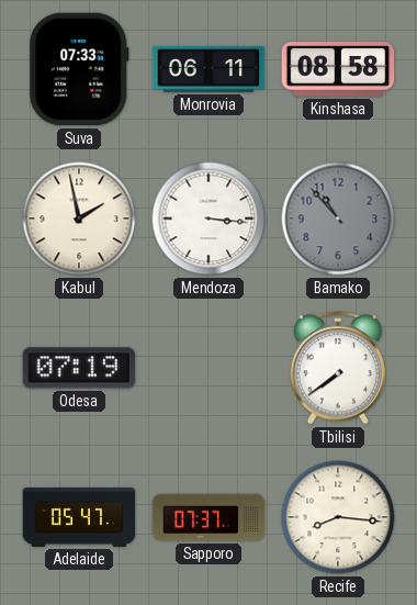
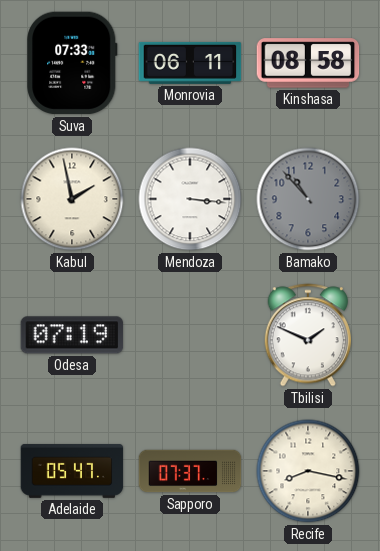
Tbilisi: 7:39 -> 1:49
Recife: 8:16 -> 8:17
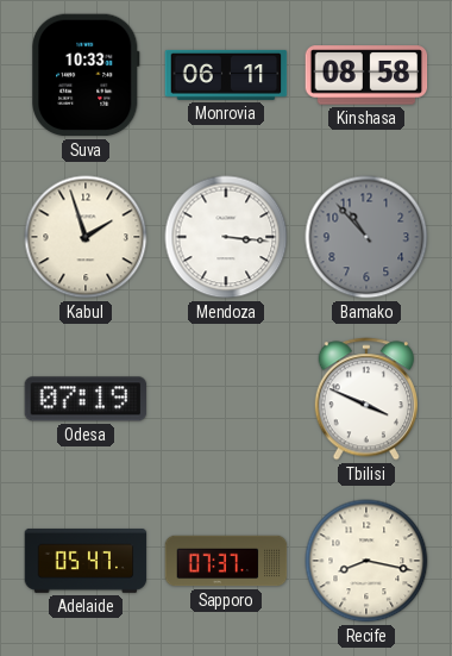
Suva: 07:33 -> 10:33
Kabul: 1:58 -> 1:57
Tbilisi: 1:49 -> 3:49
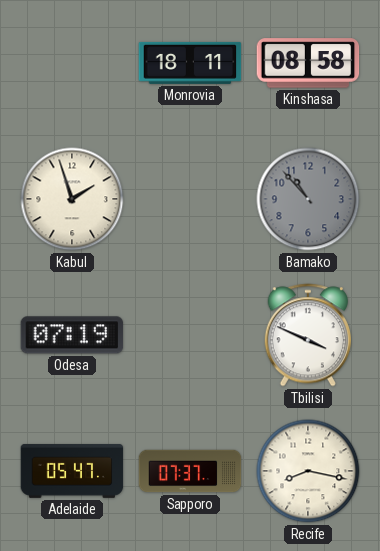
Suva: 10:33 -> none
Monrovia: 06:11 -> 18:11
Mendoza: 3:16 -> none
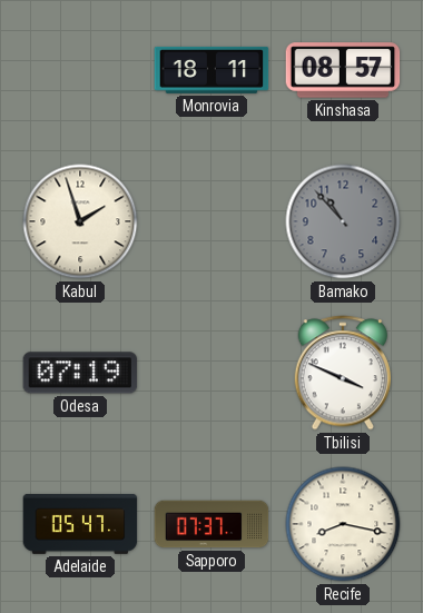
Kinshasa: 08:58 -> 08:57
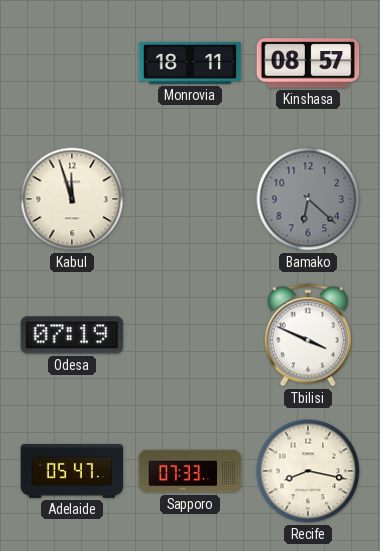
Kabul: 1:57 -> 11:57
Bamako: 10:53 -> 6:22
Sapporo: 07:37 -> 07:33
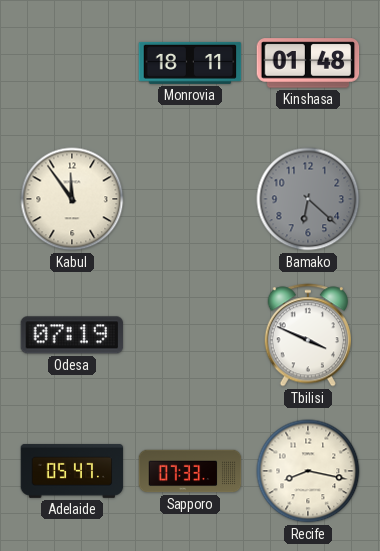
Kinshasa: 08:57 -> 01:48
Kabul: 11:57 -> 11:54
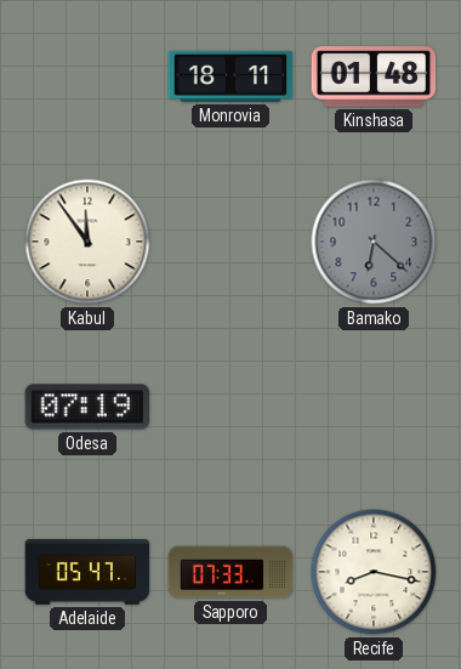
Tbilisi: 3:49 -> none
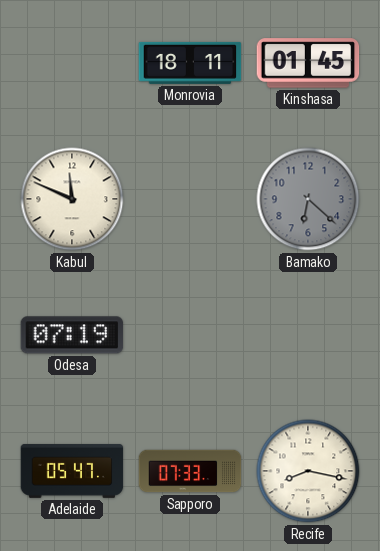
Kinshasa: 01:48 -> 01:45
Kabul: 11:54 -> 11:49
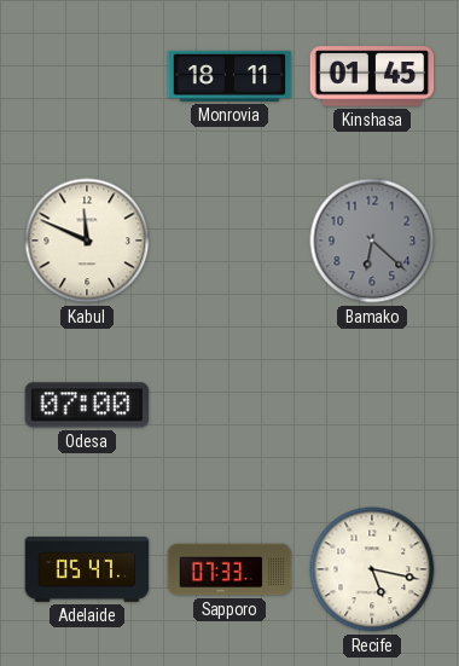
Odesa: 07:19 -> 07:00
Recife: 8:17 -> 5:17
